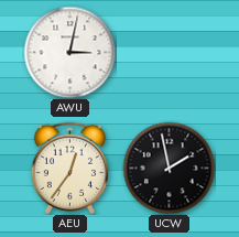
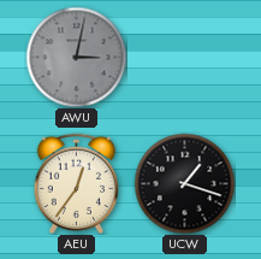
AWU dial: white -> grey
UCW: 1:58 -> 1:18
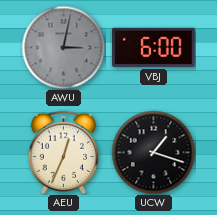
VBJ: none -> 6:00
AEU: 12:36 -> 12:34
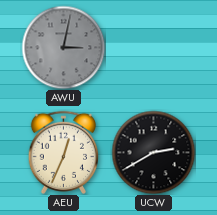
VBJ: 6:00 -> none
UCW: 1:18 -> 2:40
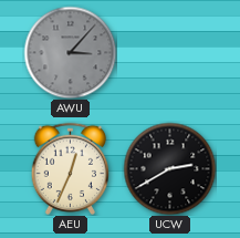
AWU: 3:02 -> 3:07
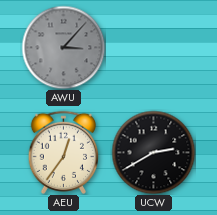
AEU: 12:34 -> 12:36
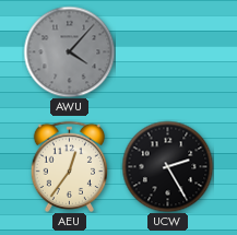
AWU: 3:07 -> 4:07
UCW: 2:40 -> 2:25
